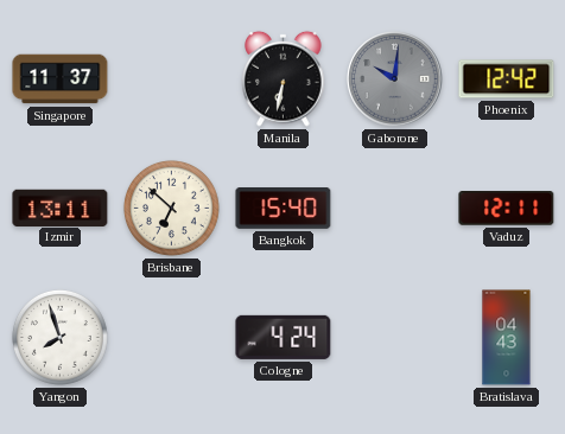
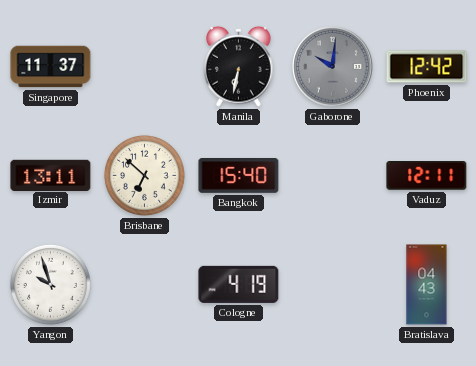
Yangon: 7:57 -> 9:57
Cologne: 4:24 -> 4:19
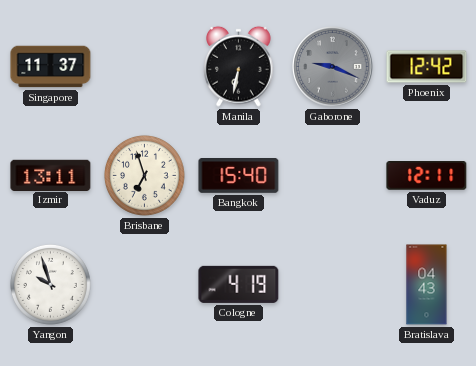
Gaborone: 10:01 -> 9:19
Brisbane: 6:52 -> 6:57
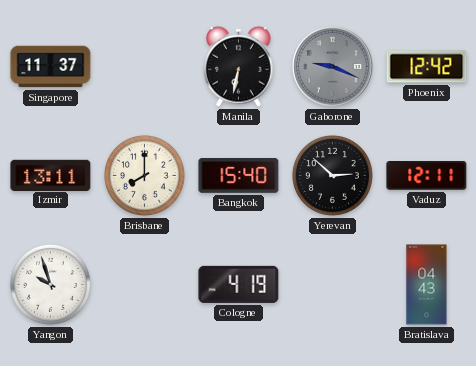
Brisbane: 6:57 -> 8:00
Yerevan: none -> 2:52
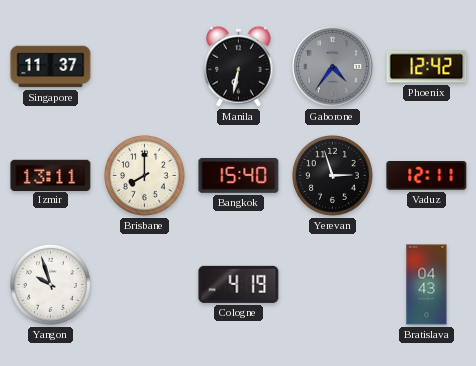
Gaborone: 9:19 -> 4:36
Yerevan: 2:52 -> 2:57
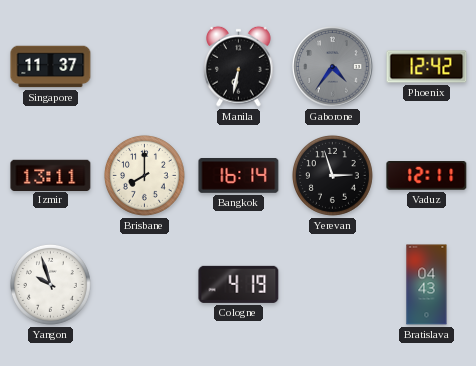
Bangkok: 15:40 -> 16:14
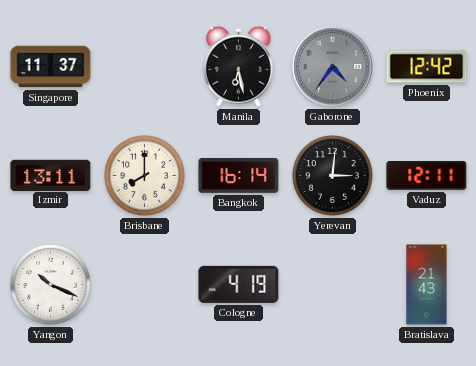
Manila: 6:32 -> 6:28
Yerevan: 2:57 -> 3:01
Yangon: 9:57 -> 10:19
Bratislava: 04:43 -> 21:43
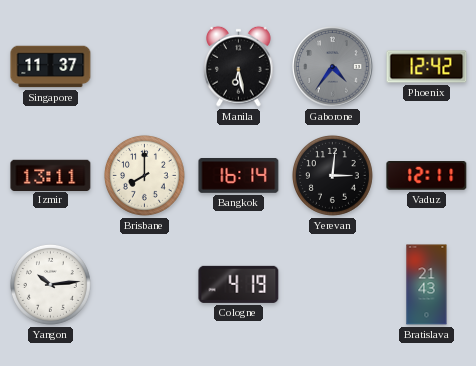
Yangon: 10:19 -> 10:14
